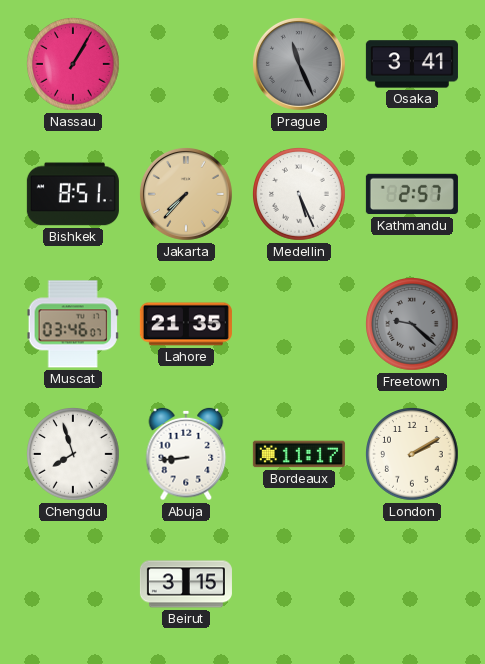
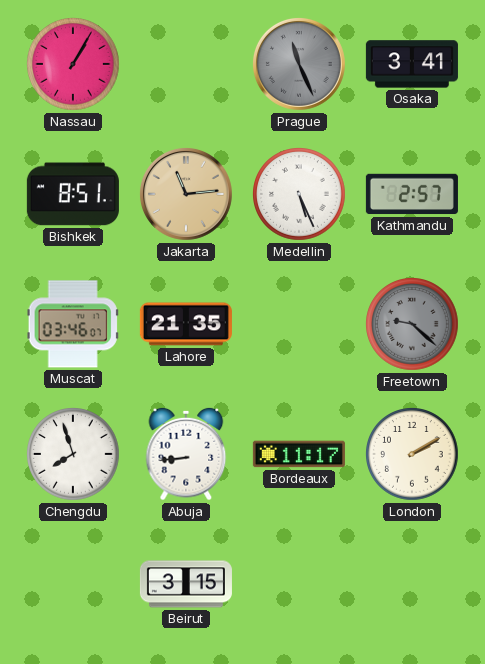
Jakarta: 7:37 -> 11:14
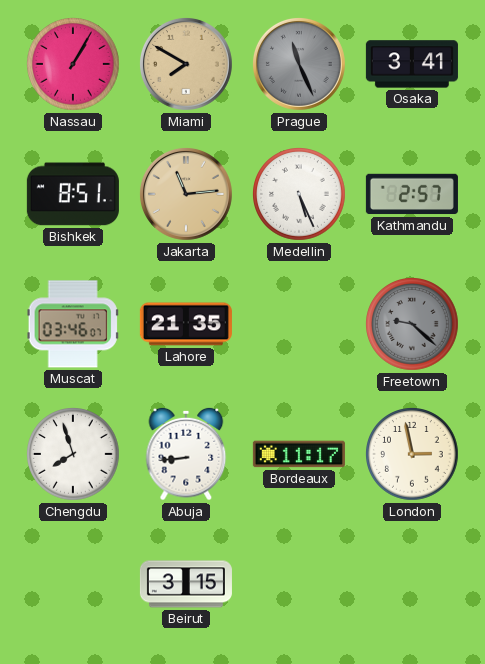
Miami: none -> 7:50
London: 2:10 -> 2:58
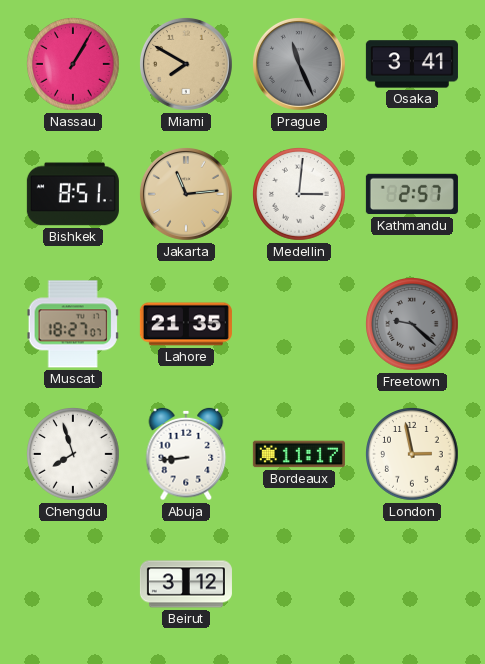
Medellin: 5:26 -> 3:01
Muscat: 03:46 -> 18:27
Beirut: 3:15 -> 3:12
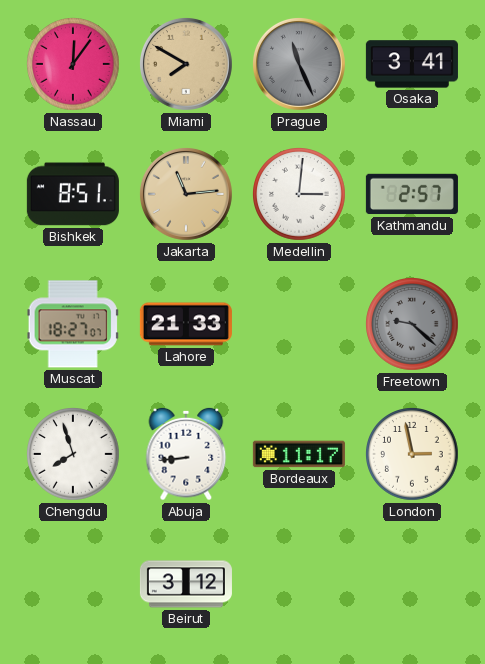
Nassau: 1:05 -> 12:06
Lahore: 21:35 -> 21:33
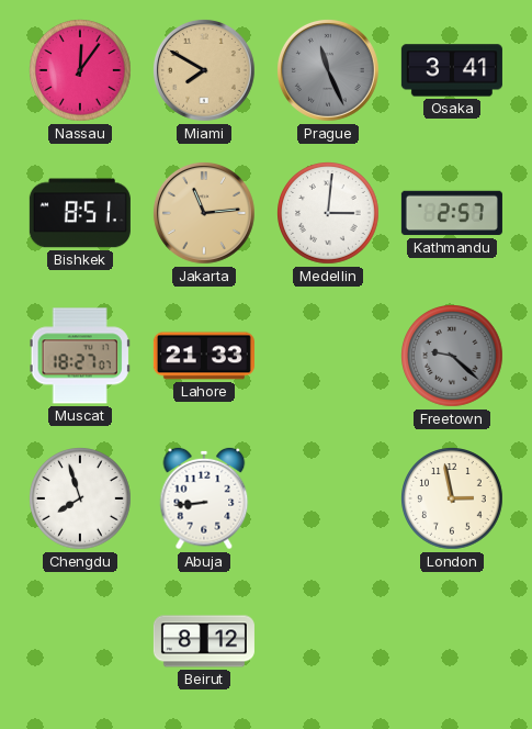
Bordeaux: 11:17 -> none
Beirut: 3:12 -> 8:12
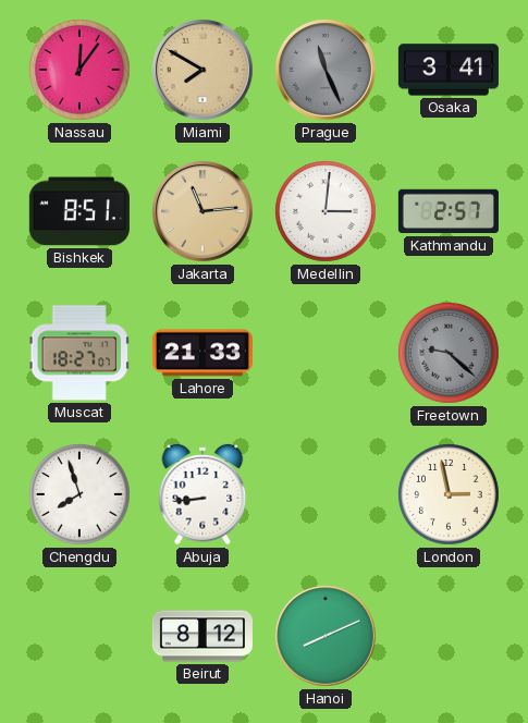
Hanoi: none -> 8:11
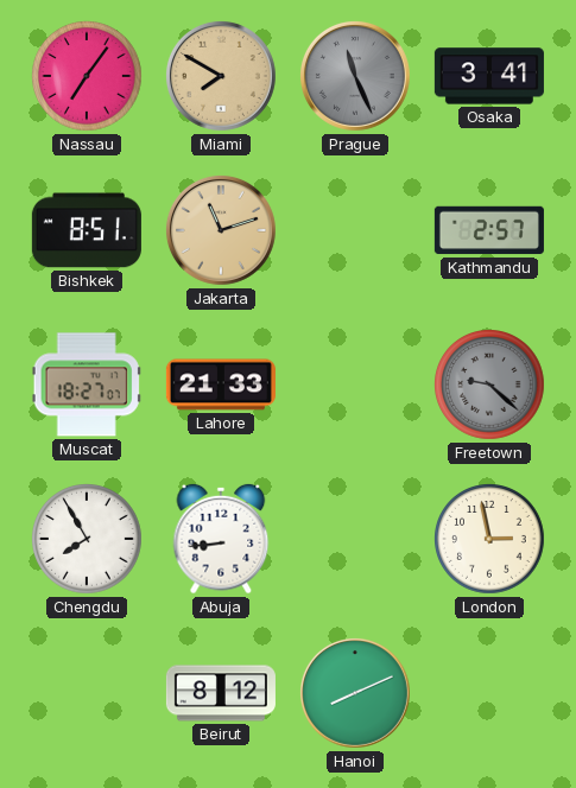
Nassau: 12:06 -> 7:06
Jakarta: 11:14 -> 11:12
Medellin: 3:01 -> none
Chengdu: 7:57 -> 7:55
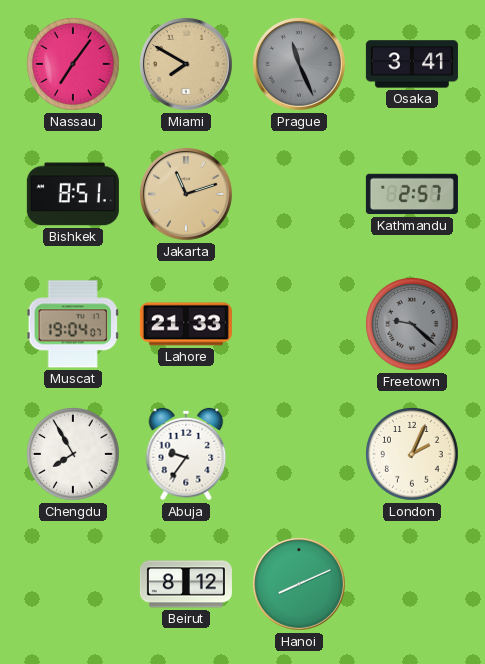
Muscat: 18:27 -> 19:04
Abuja: 8:44 -> 9:36
London: 2:58 -> 2:04
